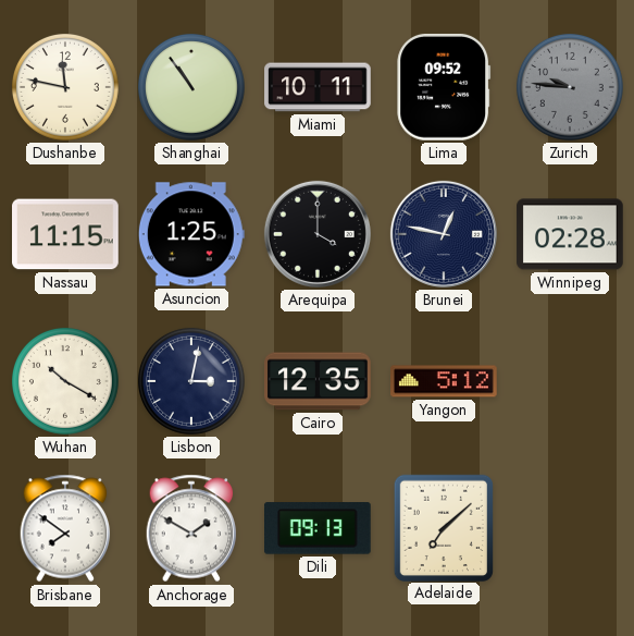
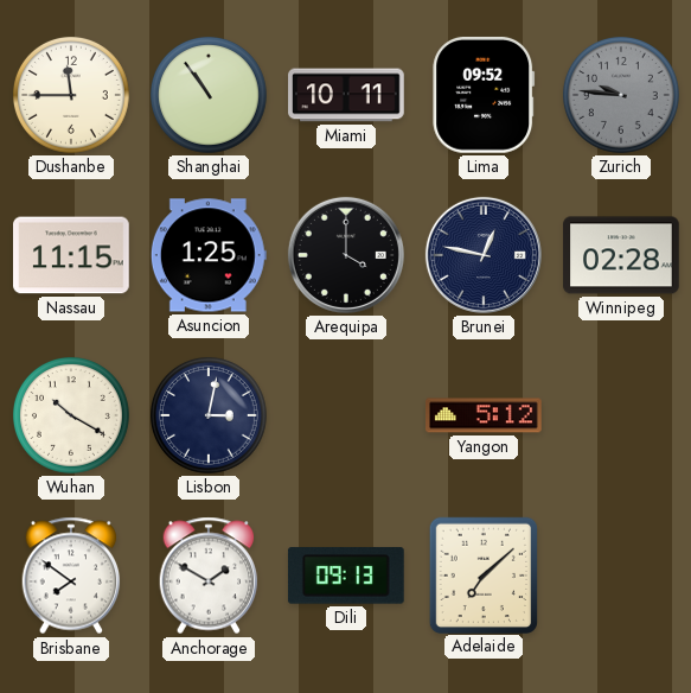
Dushanbe: 11:47 -> 11:45
Cairo: 12:35 -> none
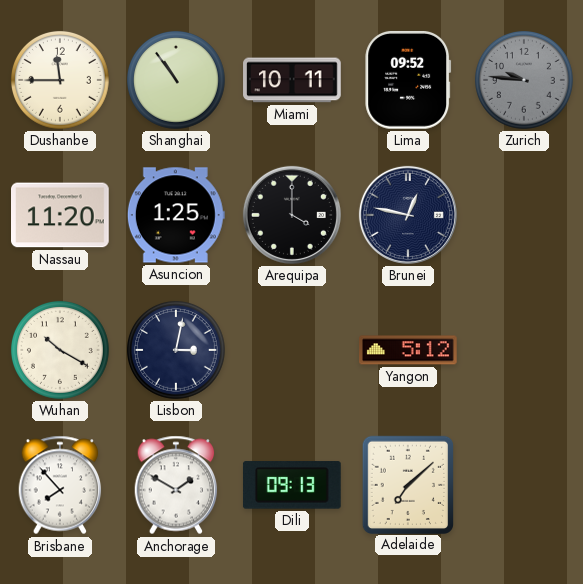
Nassau: 11:15 -> 11:20
Winnipeg: 02:28 -> none
Brisbane: 7:51 -> 7:53
